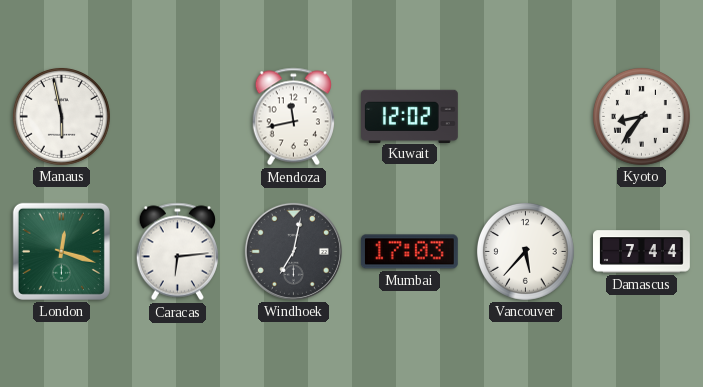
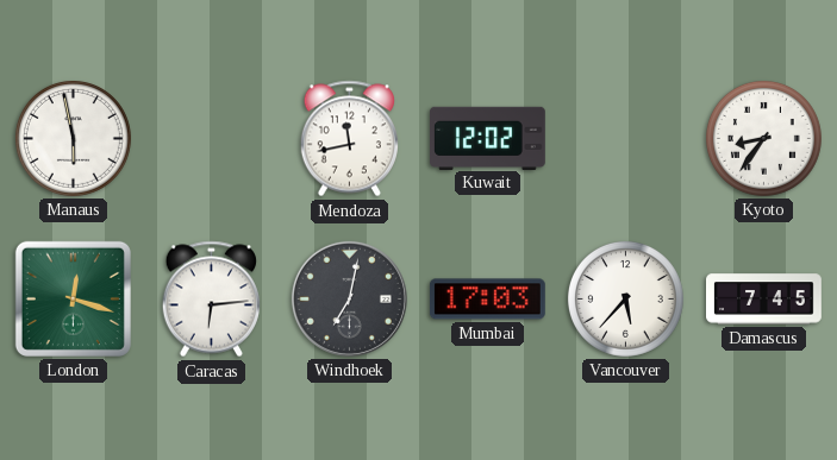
Damascus: 7:44 -> 7:45
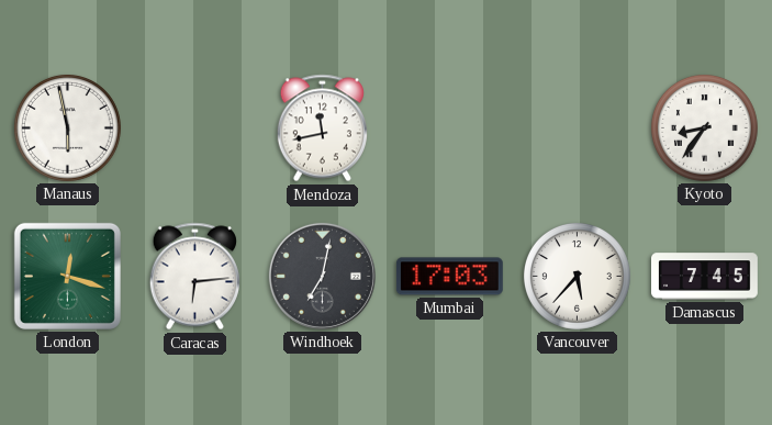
Kuwait: 12:02 -> none
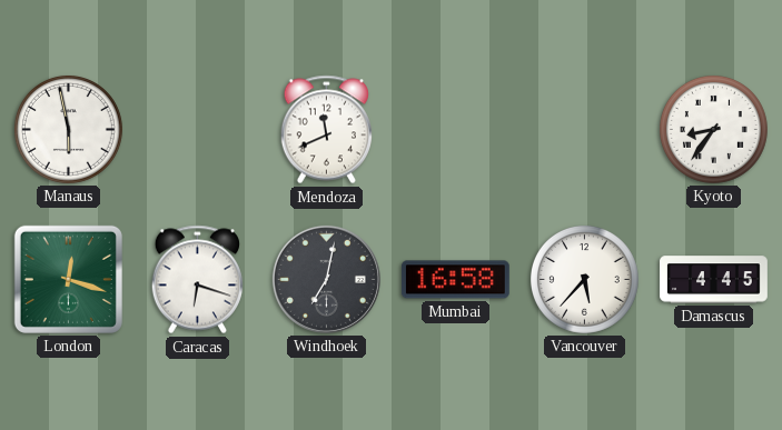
Mendoza: 11:43 -> 11:41
Caracas: 6:14 -> 6:18
Mumbai: 17:03 -> 16:58
Damascus: 7:45 -> 4:45
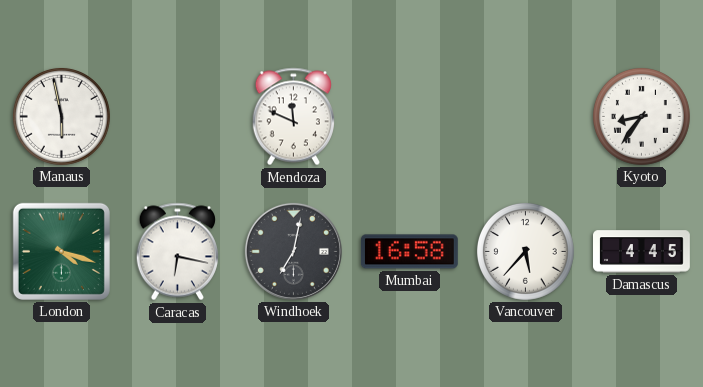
Mendoza: 11:41 -> 11:49
London: 12:18 -> 4:18
Caracas: 6:18 -> 6:17
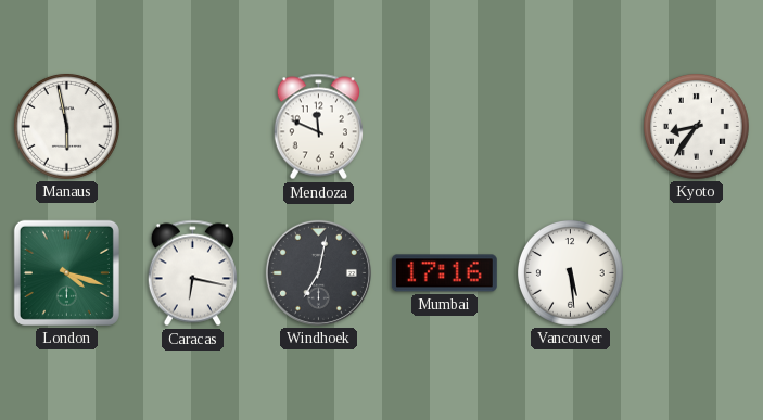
Mumbai: 16:58 -> 17:16
Vancouver: 5:37 -> 5:29
Damascus: 4:45 -> none
